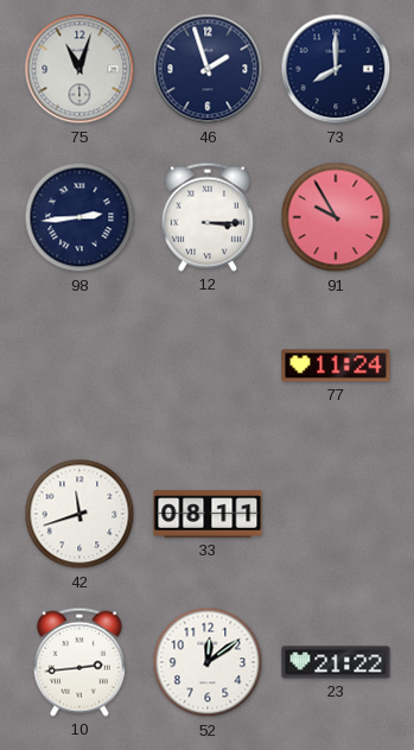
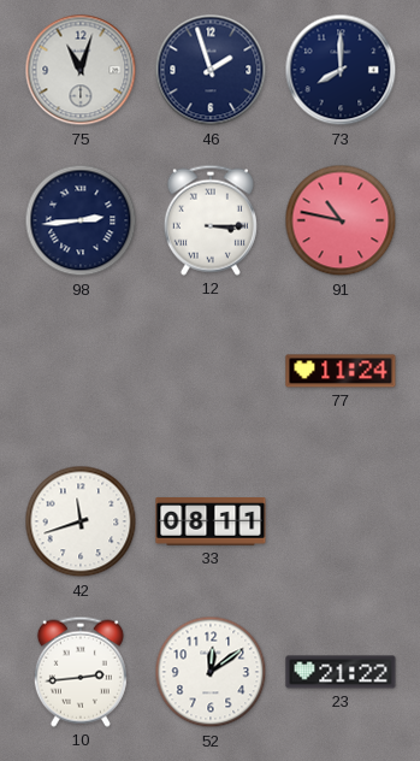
91: 9:55 -> 10:47
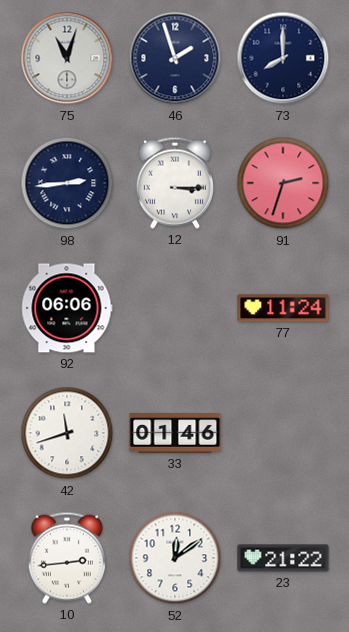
91: 10:47 -> 2:33
92: none -> 06:06
33: 08:11 -> 01:46
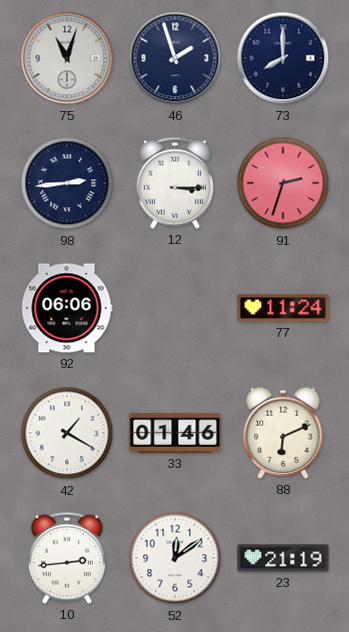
42: 11:42 -> 1:20
88: none -> 6:11
23: 21:22 -> 21:19
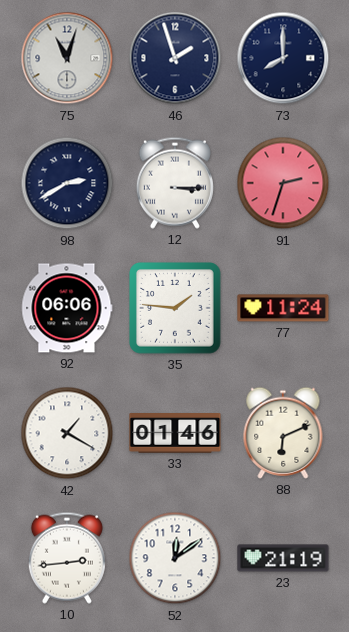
98: 2:44 -> 2:40
35: none -> 1:46
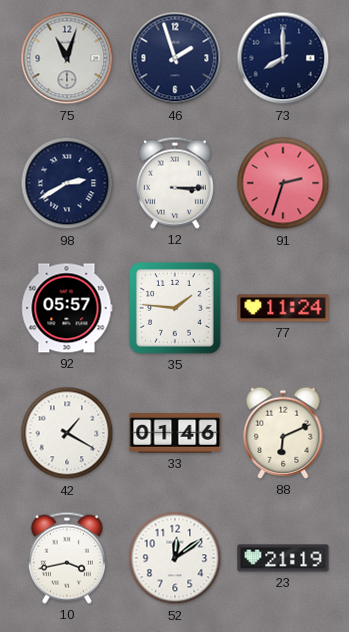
92: 06:06 -> 05:57
10: 2:44 -> 3:43
